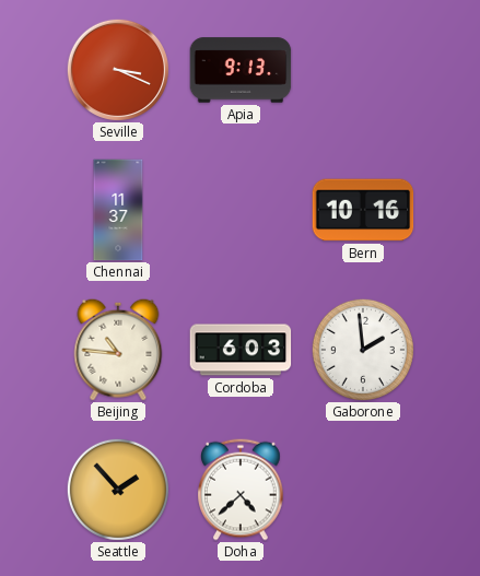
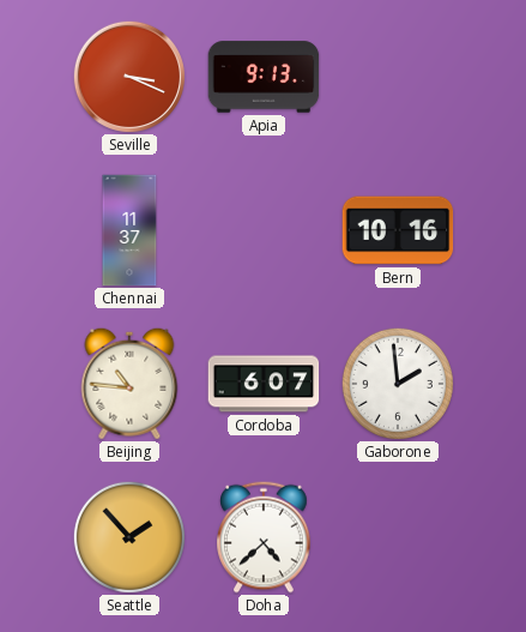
Cordoba: 6:03 -> 6:07
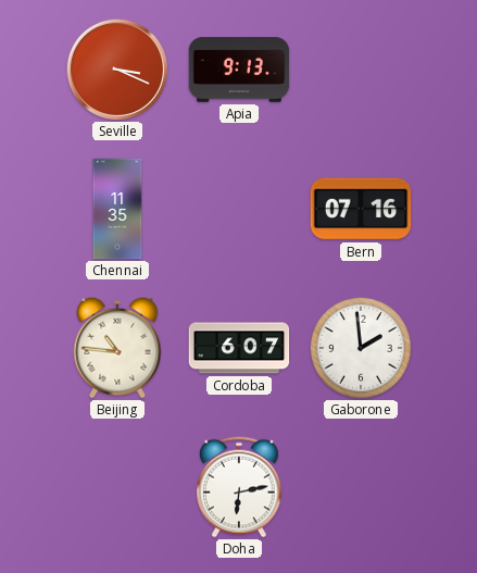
Chennai: 11:37 -> 11:35
Bern: 10:16 -> 07:16
Seattle: 1:53 -> none
Doha: 4:38 -> 6:13
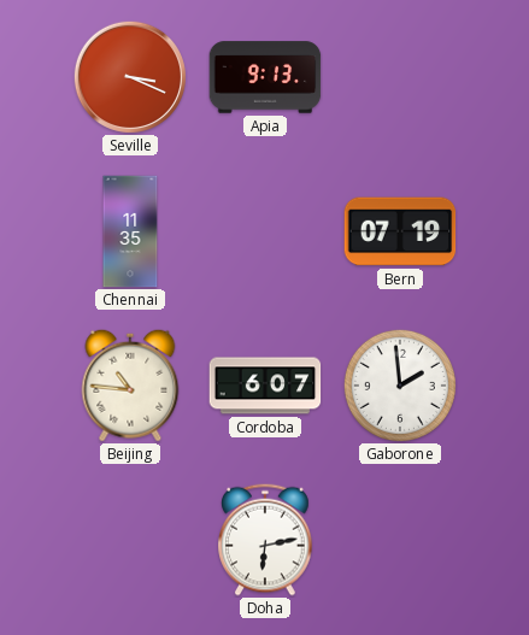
Bern: 07:16 -> 07:19
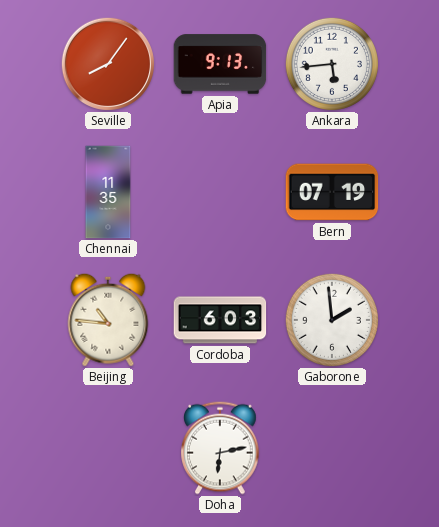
Seville: 3:19 -> 8:06
Ankara: none -> 5:44
Cordoba: 6:07 -> 6:03
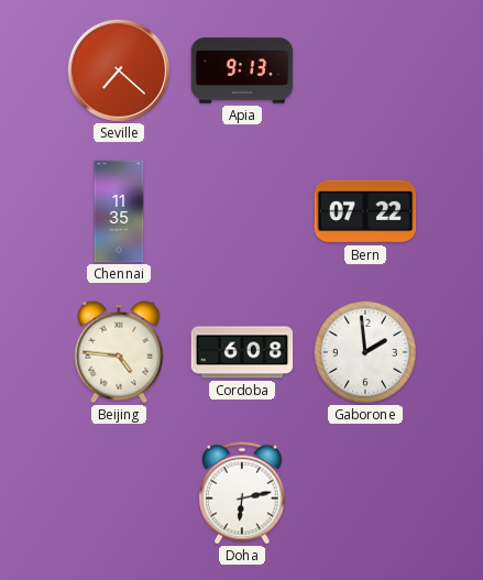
Seville: 8:06 -> 7:22
Ankara: 5:44 -> none
Bern: 07:19 -> 07:22
Beijing: 10:46 -> 4:46
Cordoba: 6:03 -> 6:08
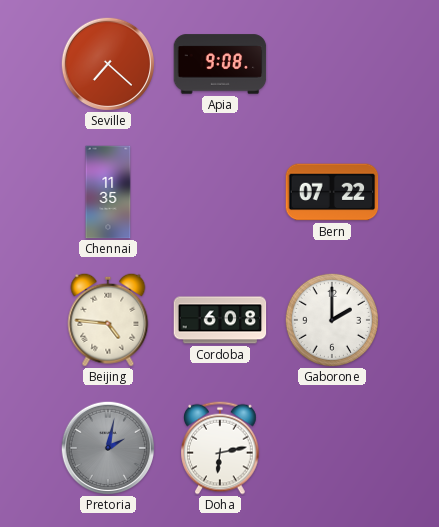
Apia: 9:13 -> 9:08
Gaborone: 1:59 -> 2:00
Pretoria: none -> 2:02
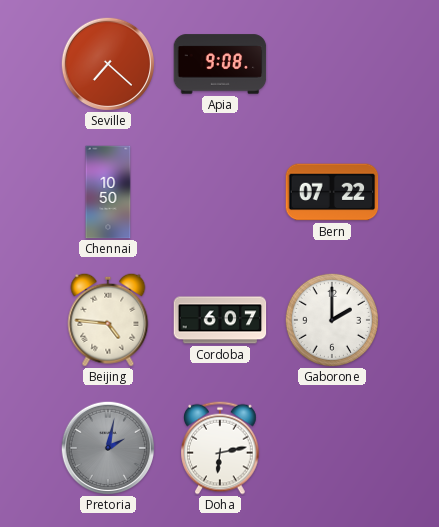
Chennai: 11:35 -> 10:50
Cordoba: 6:08 -> 6:07
